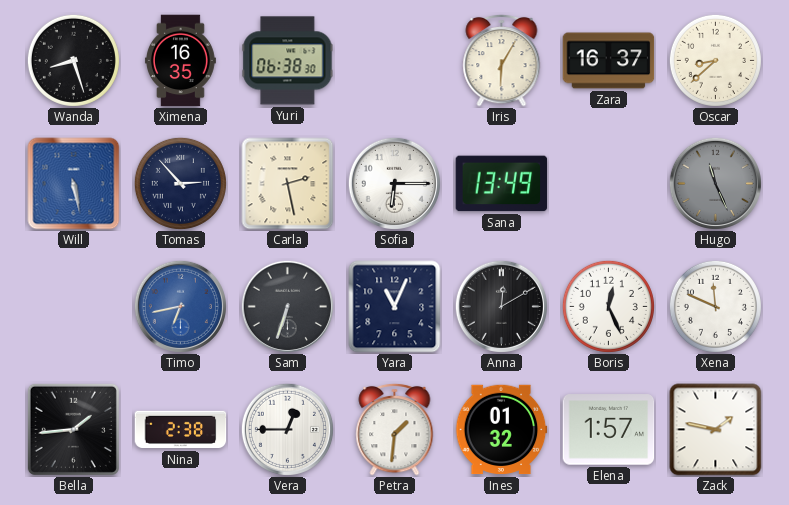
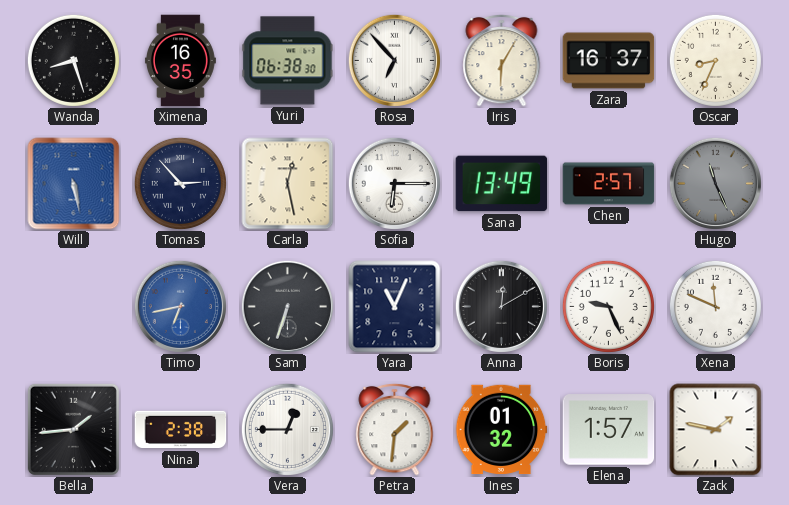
Rosa: none -> 6:53
Oscar: 8:38 -> 8:34
Carla: 2:28 -> 12:28
Chen: none -> 2:57
Boris: 12:26 -> 9:26
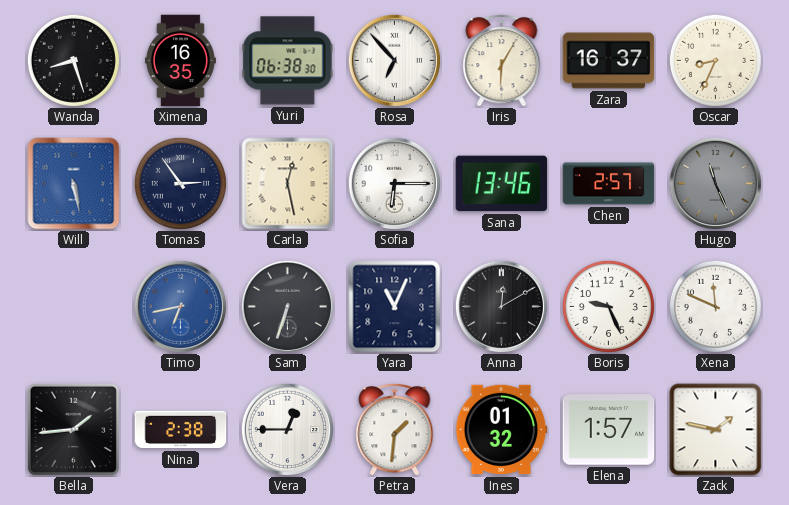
Tomas: 2:53 -> 2:54
Sana: 13:49 -> 13:46
